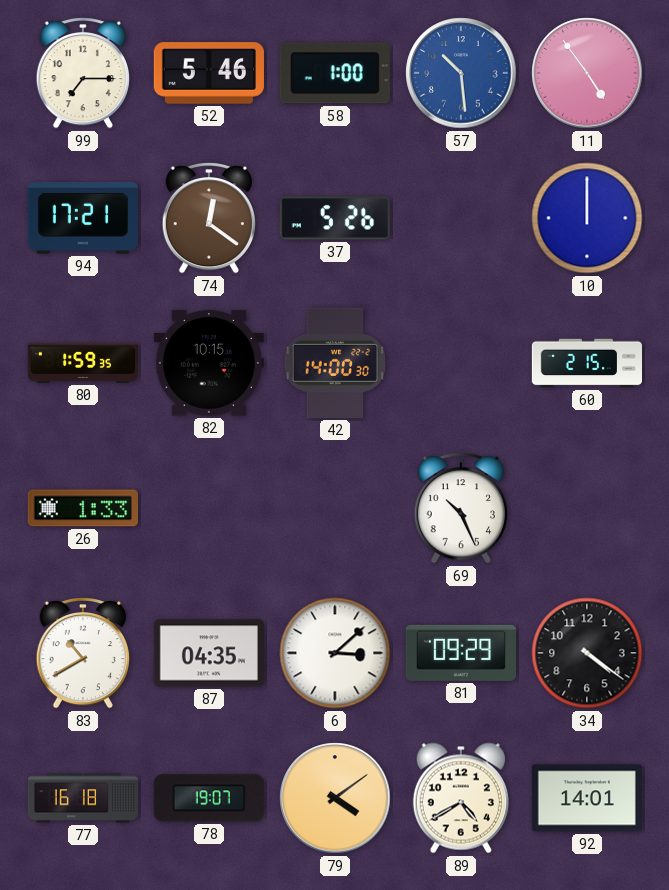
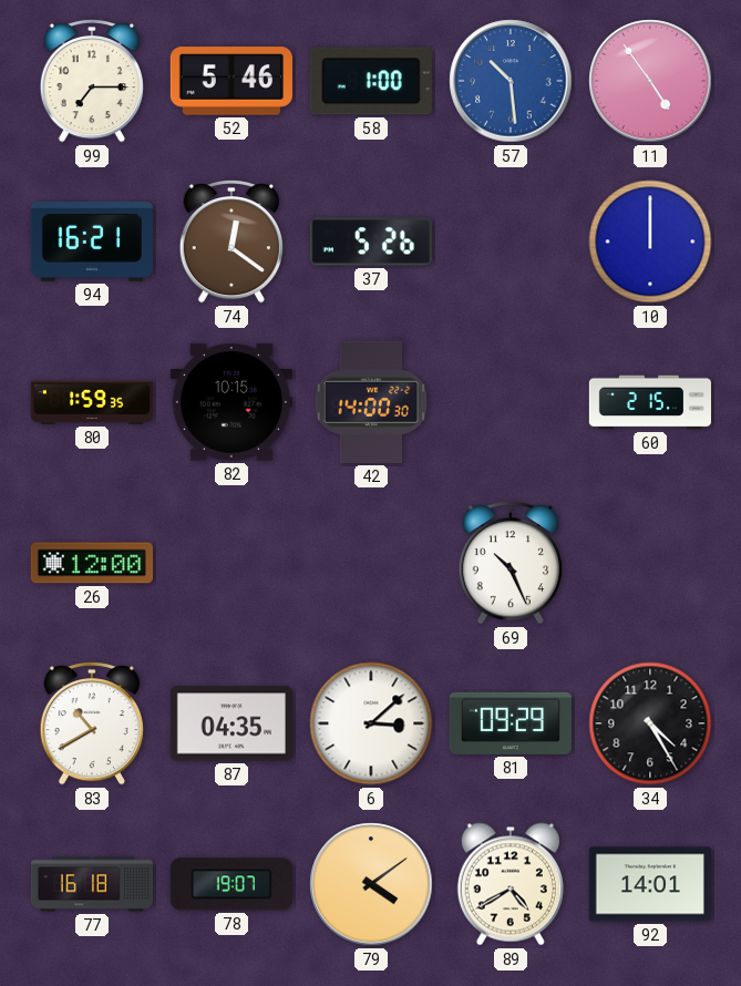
94: 17:21 -> 16:21
26: 1:33 -> 12:00
34: 4:21 -> 4:25
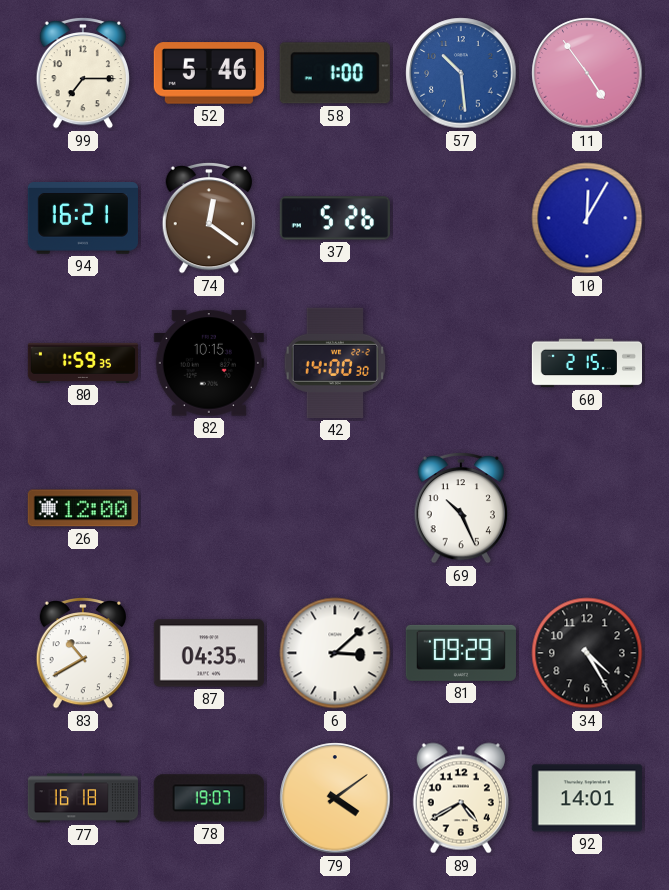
10: 12:00 -> 12:05
